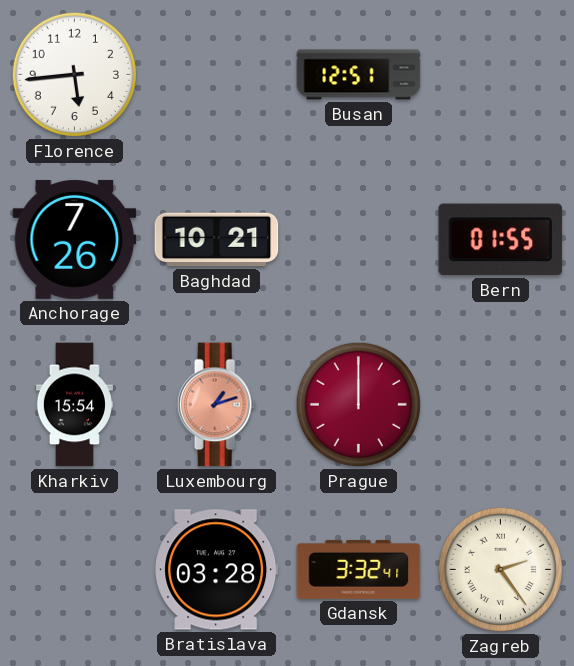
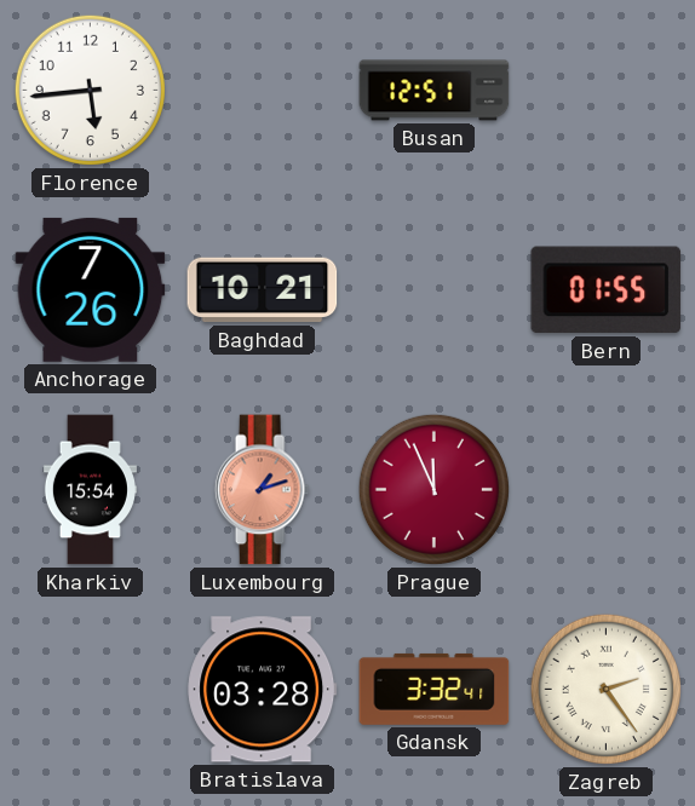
Prague: 12:00 -> 11:56
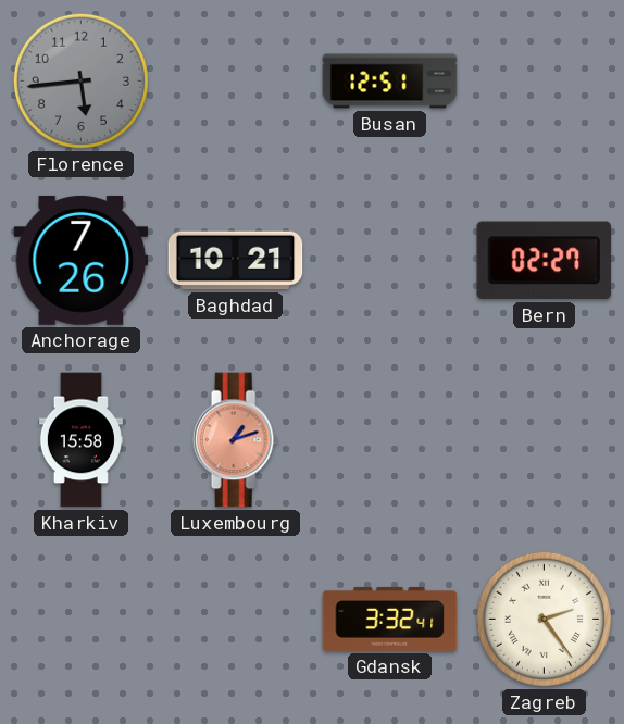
Florence dial: white -> grey
Bern: 01:55 -> 02:27
Kharkiv: 15:54 -> 15:58
Prague: 11:56 -> none
Bratislava: 03:28 -> none
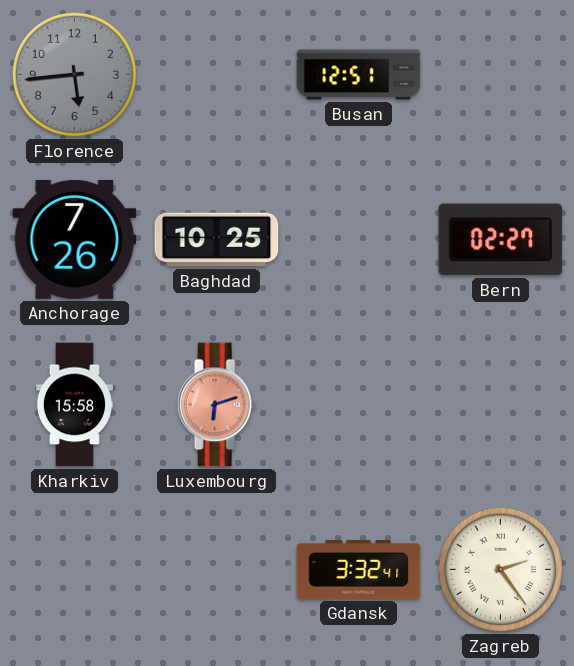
Baghdad: 10:21 -> 10:25
Luxembourg: 1:12 -> 6:12
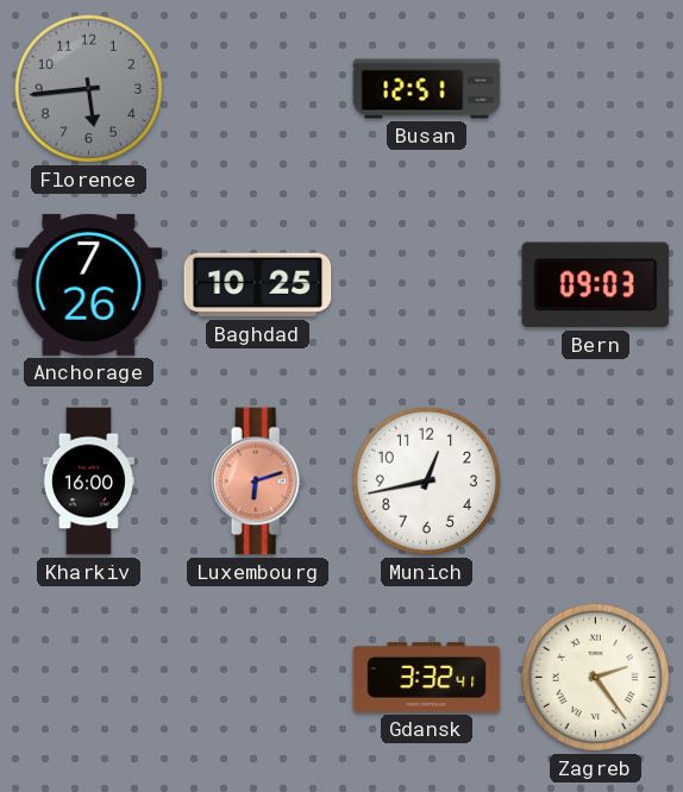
Bern: 02:27 -> 09:03
Kharkiv: 15:58 -> 16:00
Munich: none -> 12:43
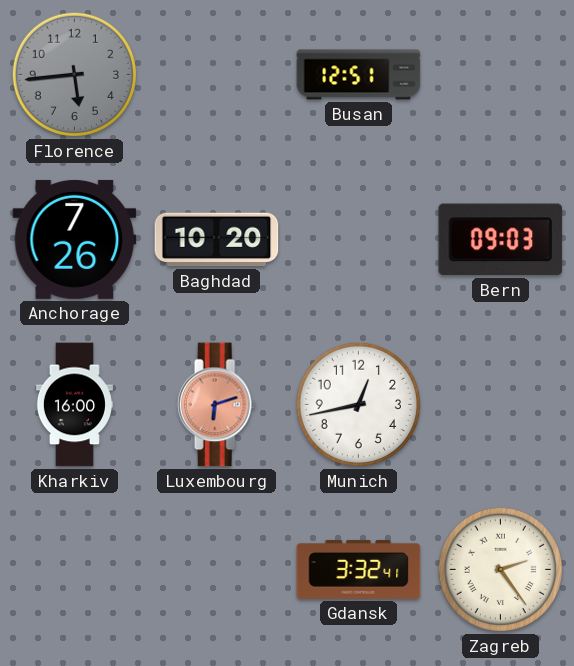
Baghdad: 10:25 -> 10:20
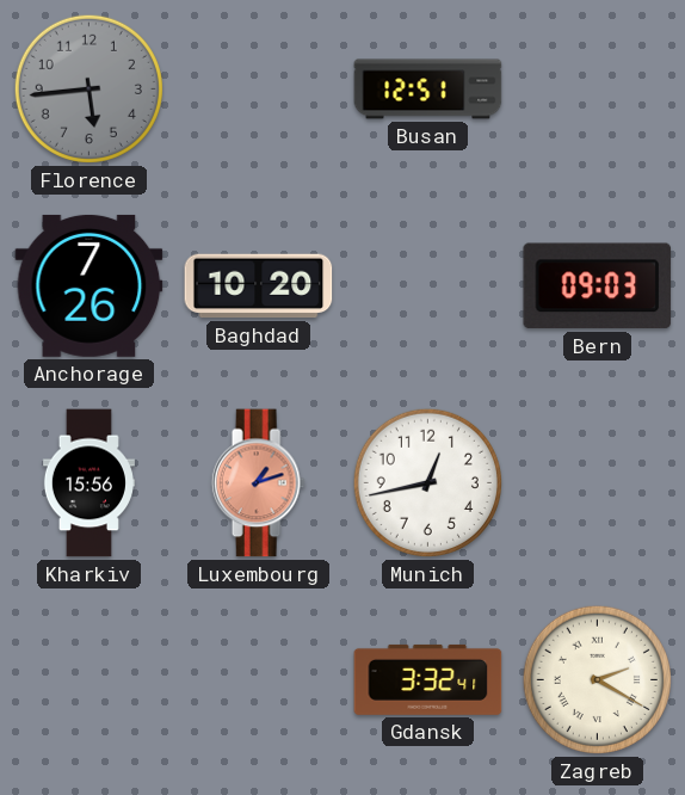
Kharkiv: 16:00 -> 15:56
Luxembourg: 6:12 -> 1:12
Zagreb: 2:24 -> 2:20
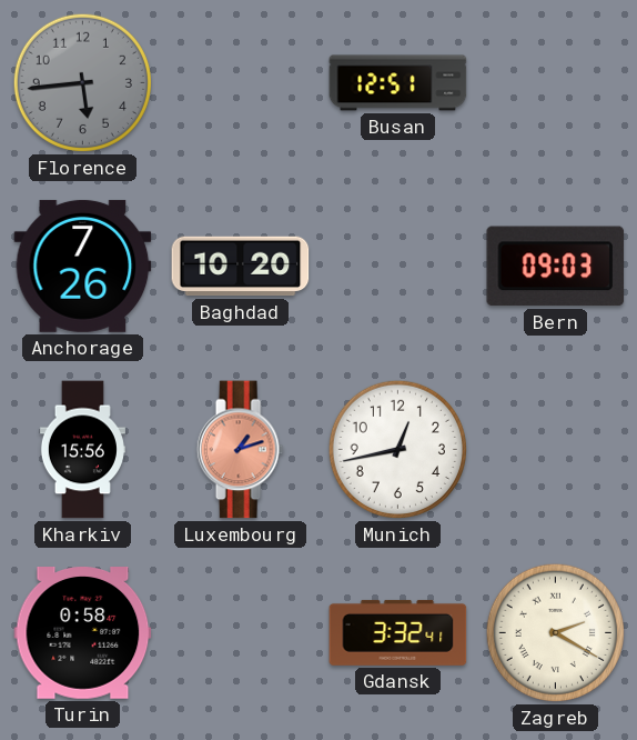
Turin: none -> 0:58
